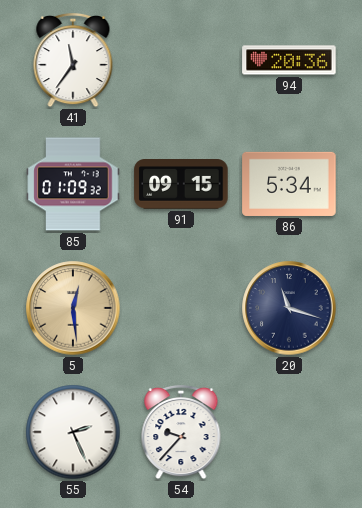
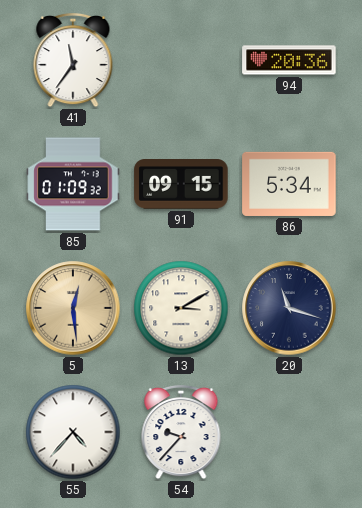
13: none -> 3:10
55: 2:26 -> 4:37
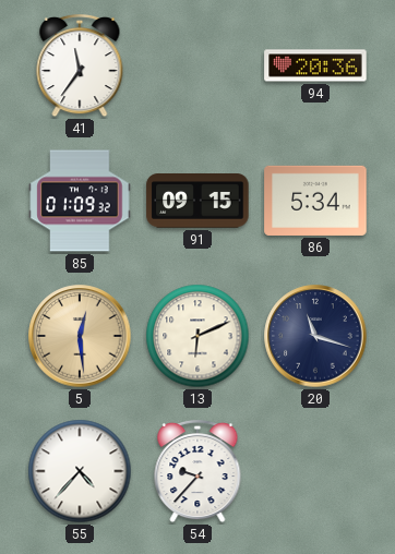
13: 3:10 -> 6:11
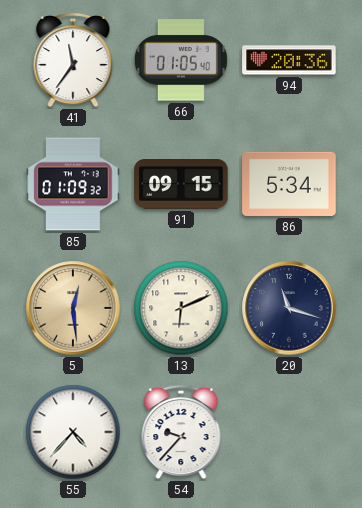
66: none -> 01:05
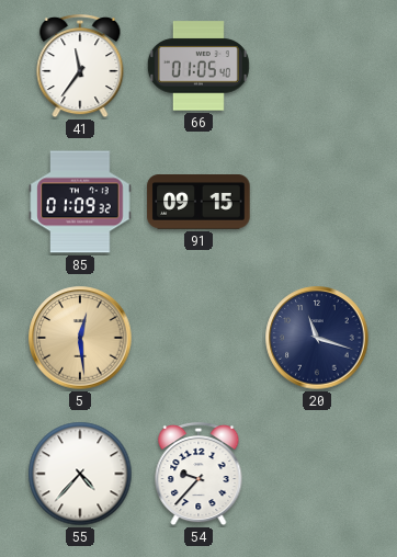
94: 20:36 -> none
86: 5:34 -> none
13: 6:11 -> none
